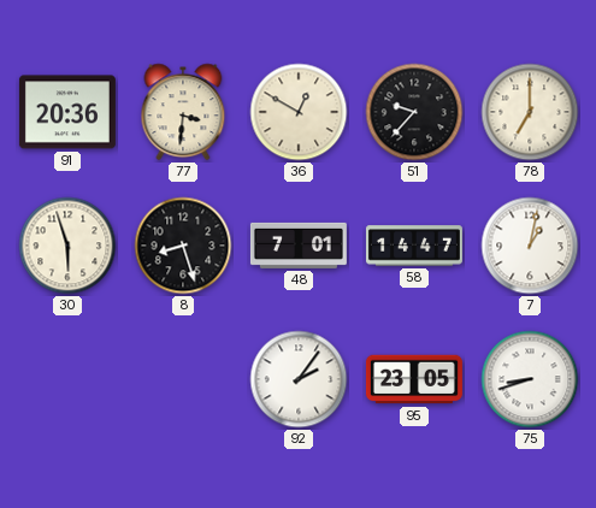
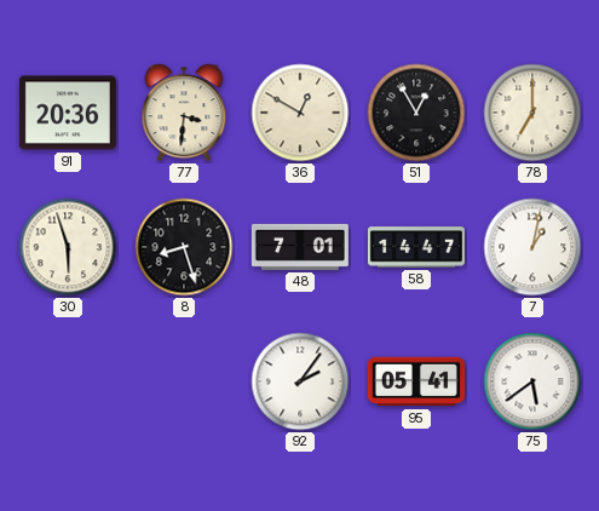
51: 9:37 -> 12:55
95: 23:05 -> 05:41
75: 8:42 -> 5:39
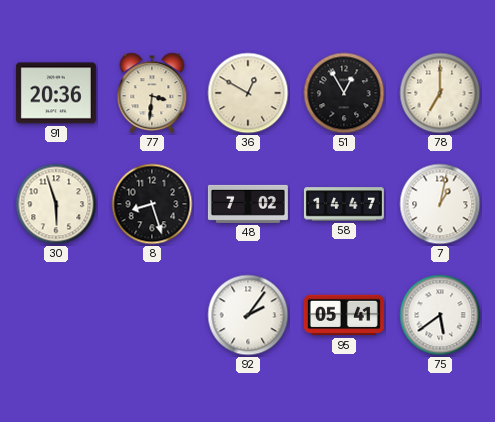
48: 7:01 -> 7:02
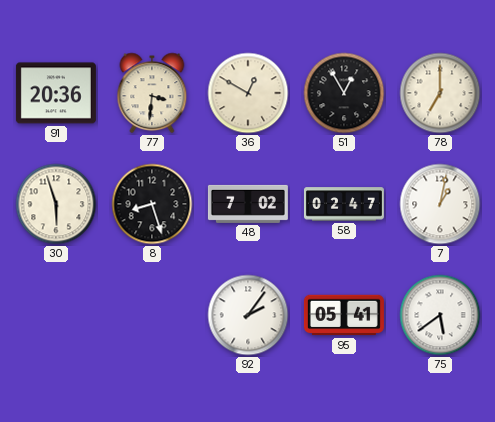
58: 14:47 -> 02:47
